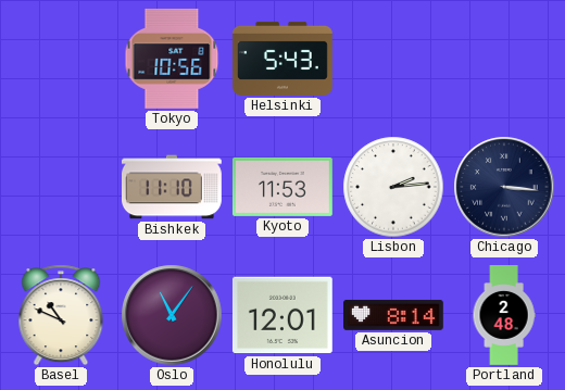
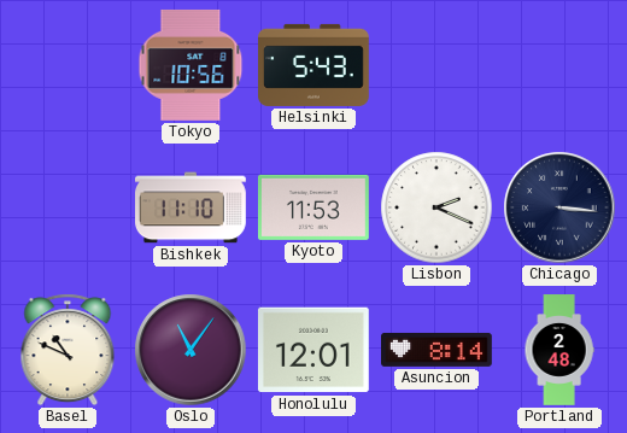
Lisbon: 2:14 -> 2:19
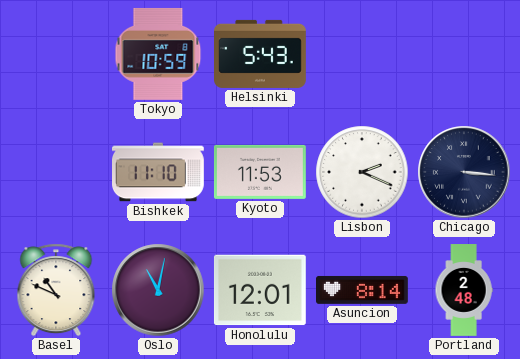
Tokyo: 10:56 -> 10:59
Oslo: 11:06 -> 11:02
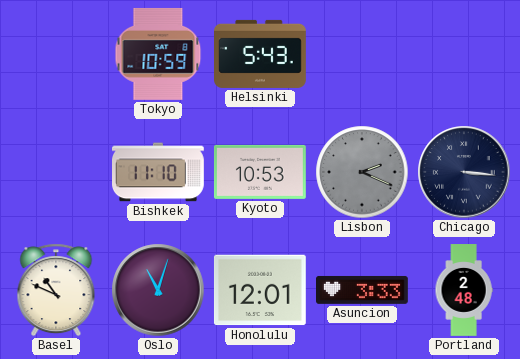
Kyoto: 11:53 -> 10:53
Lisbon dial: white -> grey
Oslo: 11:02 -> 11:03
Asuncion: 8:14 -> 3:33
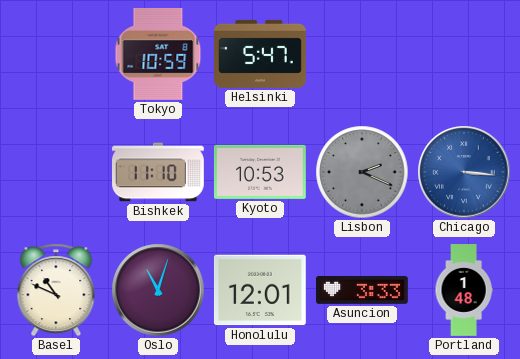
Helsinki: 5:43 -> 5:47
Chicago dial: navy -> blue
Portland: 2:48 -> 1:48
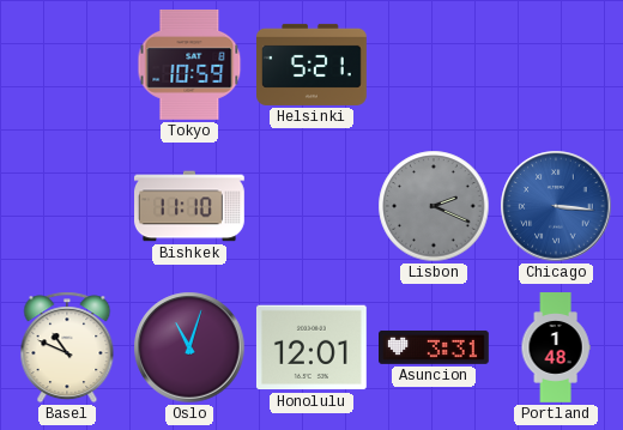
Helsinki: 5:47 -> 5:21
Kyoto: 10:53 -> none
Asuncion: 3:33 -> 3:31
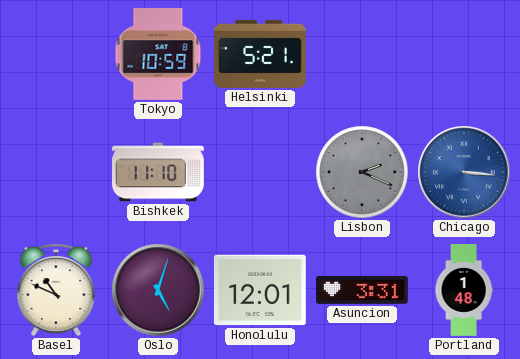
Oslo: 11:03 -> 5:03
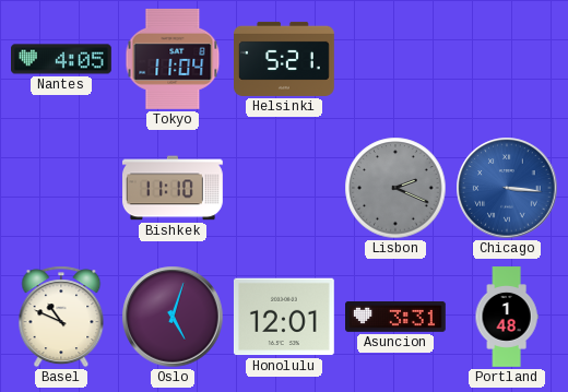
Nantes: none -> 4:05
Tokyo: 10:59 -> 11:04
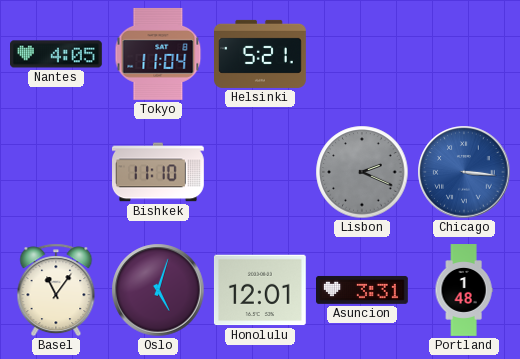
Basel: 10:49 -> 11:06
